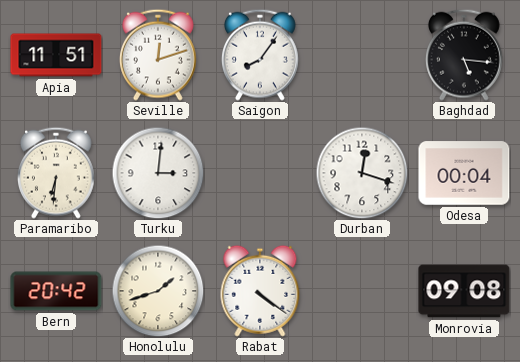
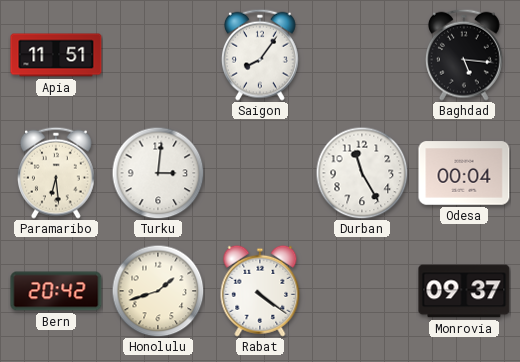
Seville: 12:12 -> none
Paramaribo: 6:31 -> 6:29
Durban: 12:18 -> 11:25
Monrovia: 09:08 -> 09:37
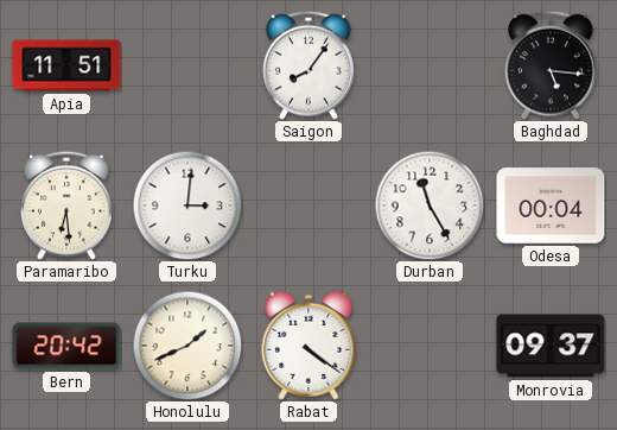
Honolulu: 1:42 -> 1:41
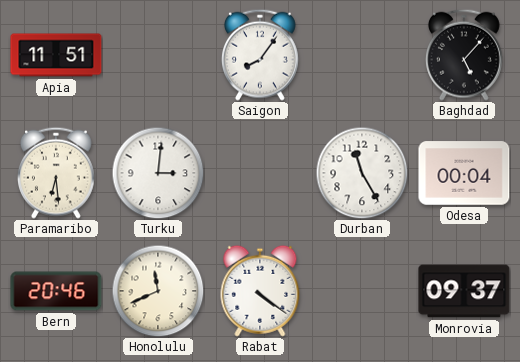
Baghdad: 5:16 -> 5:07
Bern: 20:42 -> 20:46
Honolulu: 1:41 -> 11:41
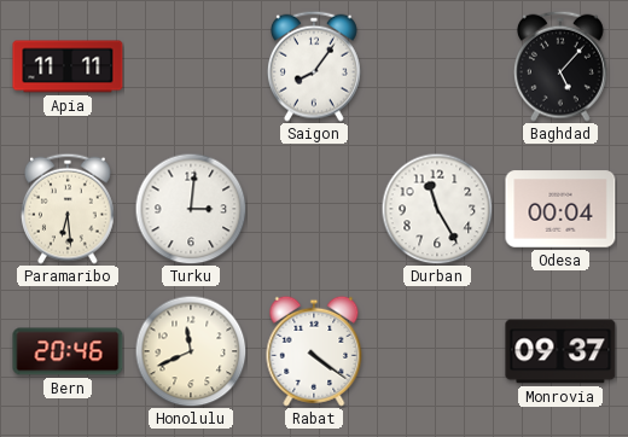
Apia: 11:51 -> 11:11
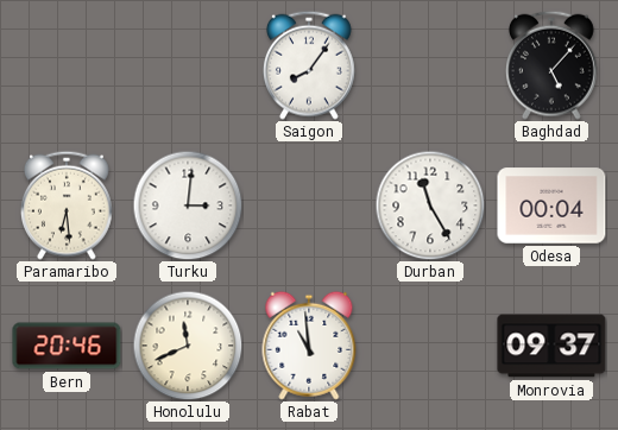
Apia: 11:11 -> none
Rabat: 4:21 -> 10:59
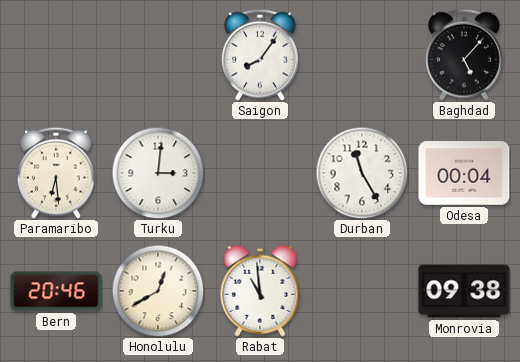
Honolulu: 11:41 -> 12:40
Monrovia: 09:37 -> 09:38
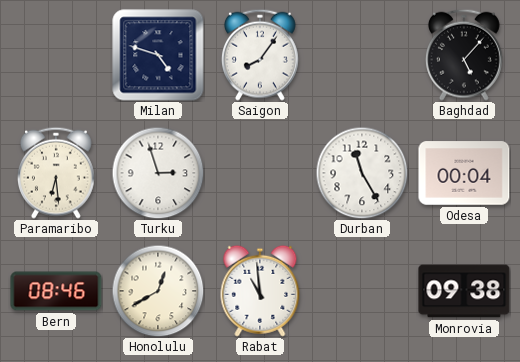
Milan: none -> 4:48
Turku: 3:01 -> 2:57
Bern: 20:46 -> 08:46
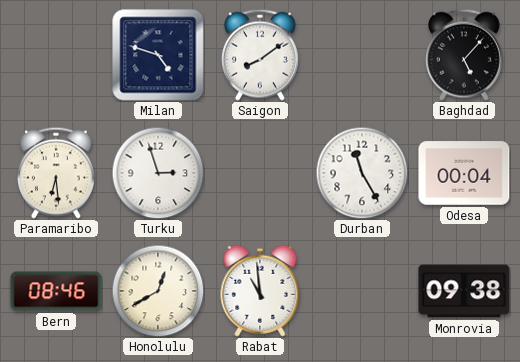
Saigon: 8:06 -> 8:09
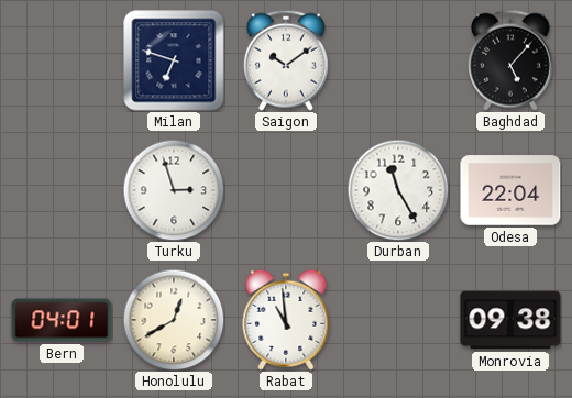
Milan: 4:48 -> 6:48
Saigon: 8:09 -> 10:09
Paramaribo: 6:29 -> none
Odesa: 00:04 -> 22:04
Bern: 08:46 -> 04:01
